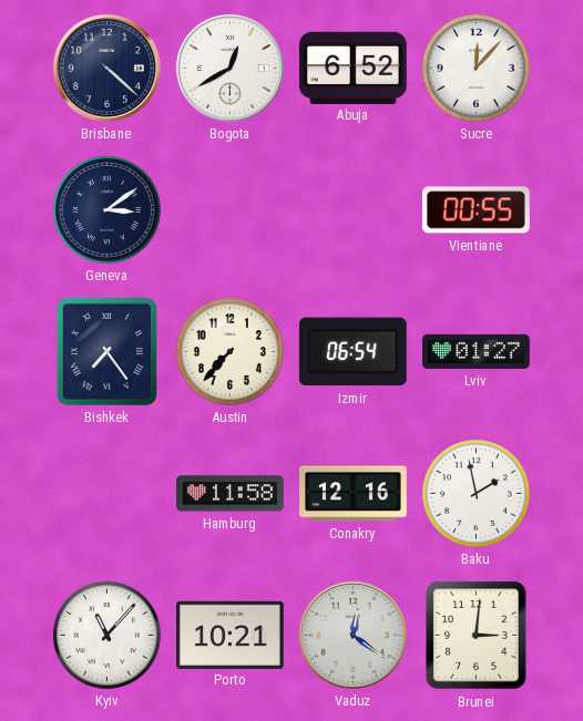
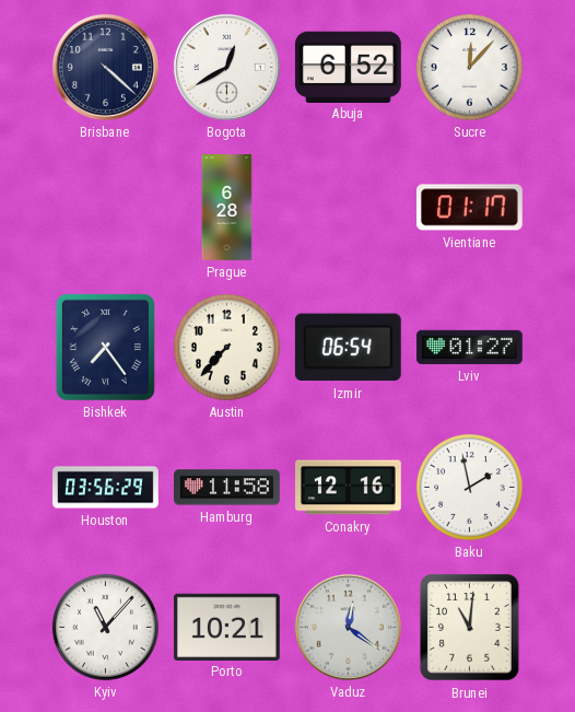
Geneva: 3:09 -> none
Prague: none -> 6:28
Vientiane: 00:55 -> 01:17
Houston: none -> 03:56
Brunei: 3:01 -> 11:01
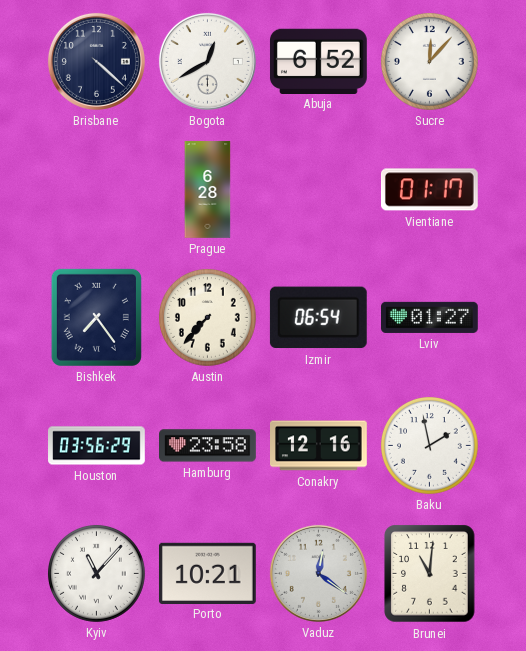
Hamburg: 11:58 -> 23:58
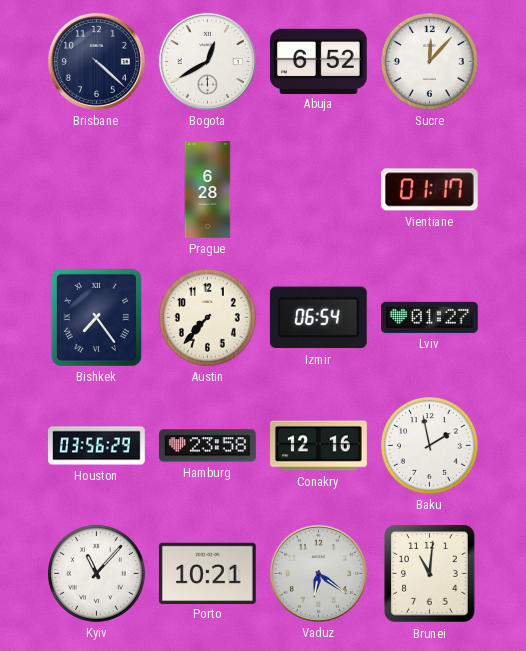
Vaduz: 12:21 -> 6:21
